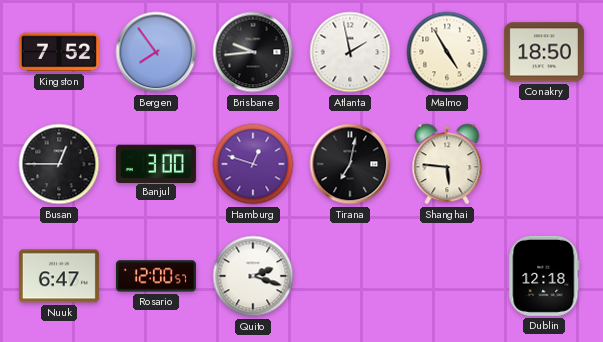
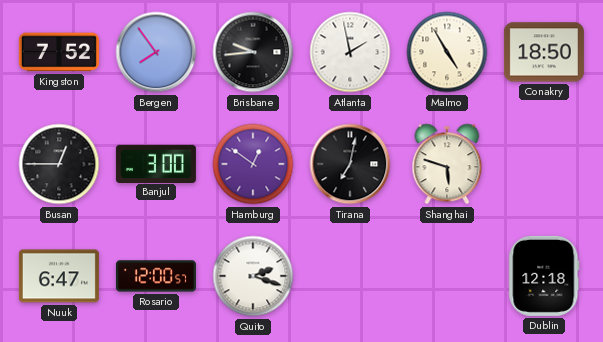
Hamburg: 12:48 -> 12:51
Shanghai: 5:46 -> 5:48
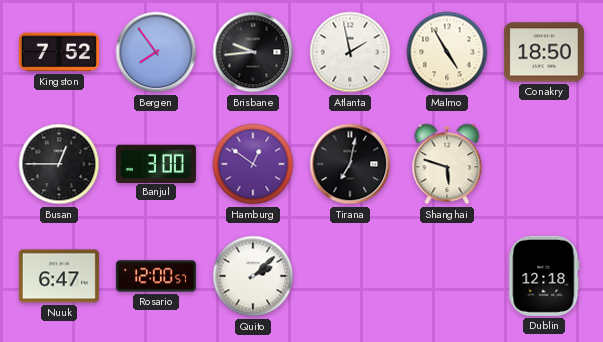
Quito: 2:18 -> 2:08
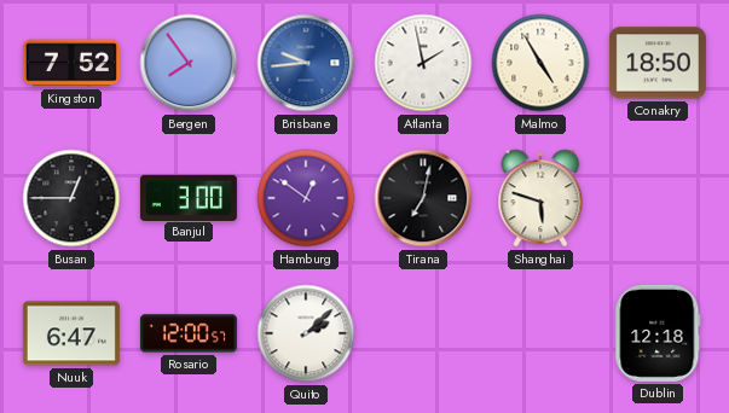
Brisbane dial: black -> blue
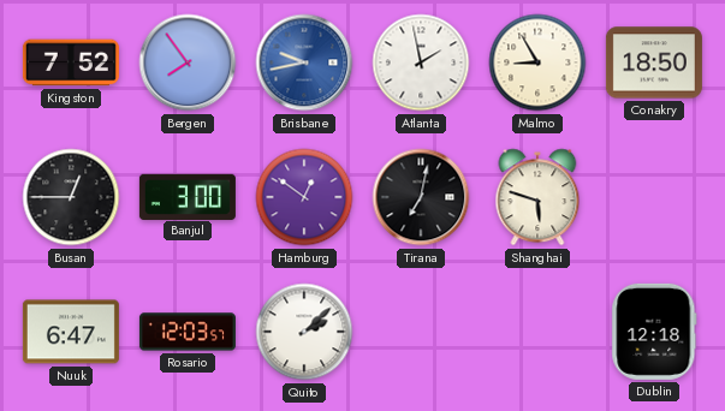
Brisbane: 9:44 -> 9:43
Malmo: 4:55 -> 8:55
Rosario: 12:00 -> 12:03
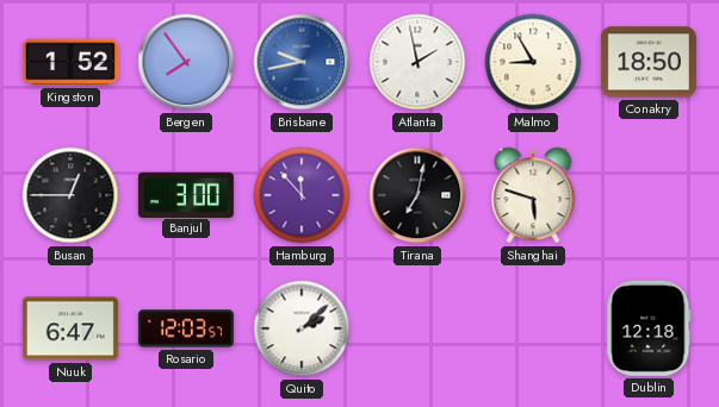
Kingston: 7:52 -> 1:52
Hamburg: 12:51 -> 11:53
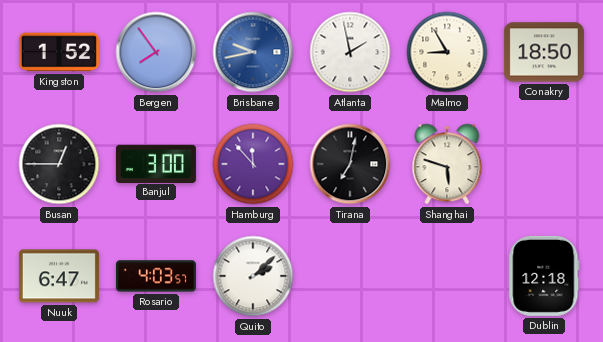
Rosario: 12:03 -> 4:03
